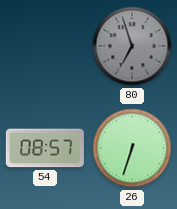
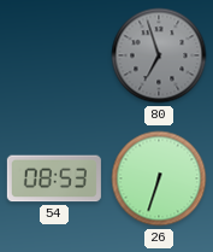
54: 08:57 -> 08:53
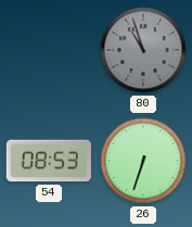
80: 6:57 -> 10:57
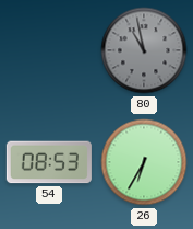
80: 10:57 -> 10:58
26: 6:33 -> 6:35
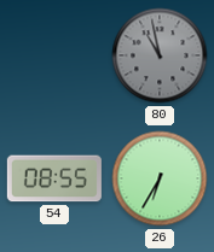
54: 08:53 -> 08:55
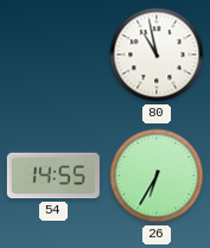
80 dial: grey -> white
54: 08:55 -> 14:55
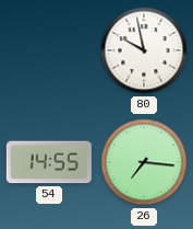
80: 10:58 -> 9:58
26: 6:35 -> 7:16
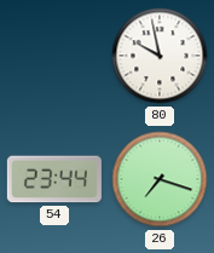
54: 14:55 -> 23:44
26: 7:16 -> 7:18
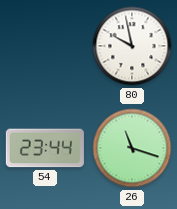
26: 7:18 -> 11:18
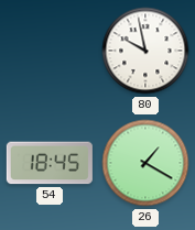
54: 23:44 -> 18:45
26: 11:18 -> 1:20
